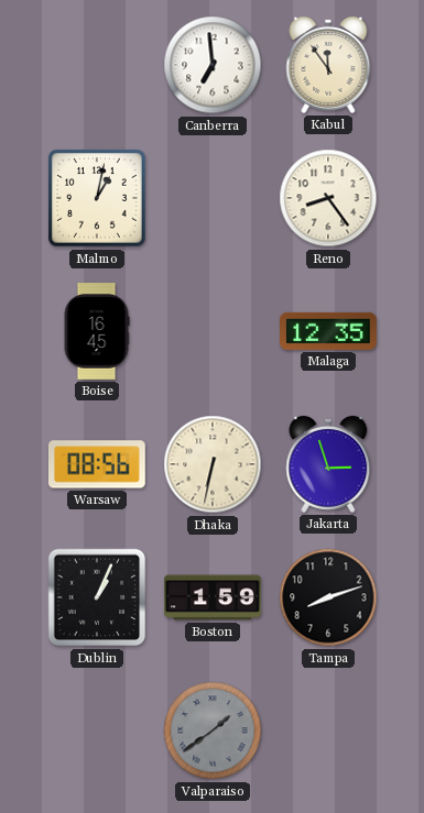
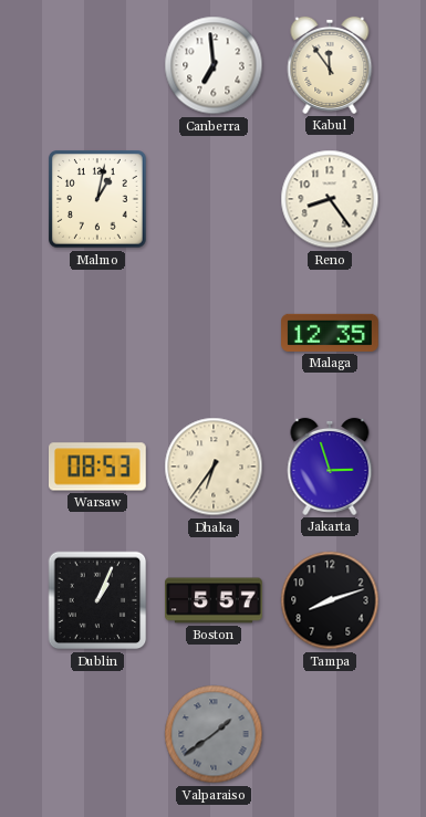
Boise: 16:45 -> none
Warsaw: 08:56 -> 08:53
Dhaka: 6:32 -> 6:36
Boston: 1:59 -> 5:57
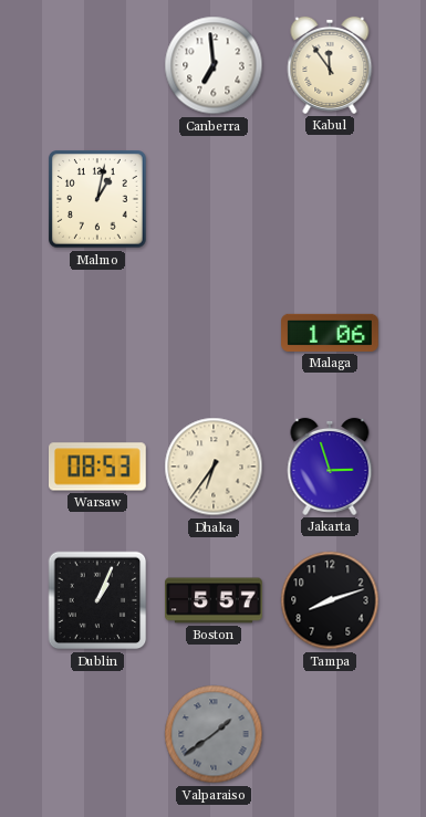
Reno: 8:24 -> none
Malaga: 12:35 -> 1:06
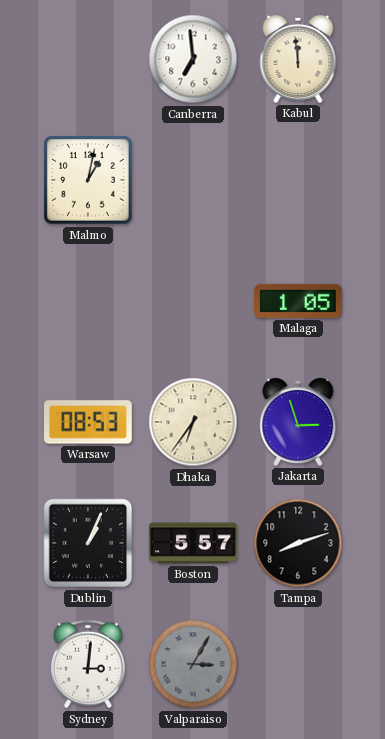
Kabul: 11:54 -> 11:59
Malaga: 1:06 -> 1:05
Sydney: none -> 3:01
Valparaiso: 1:39 -> 3:05
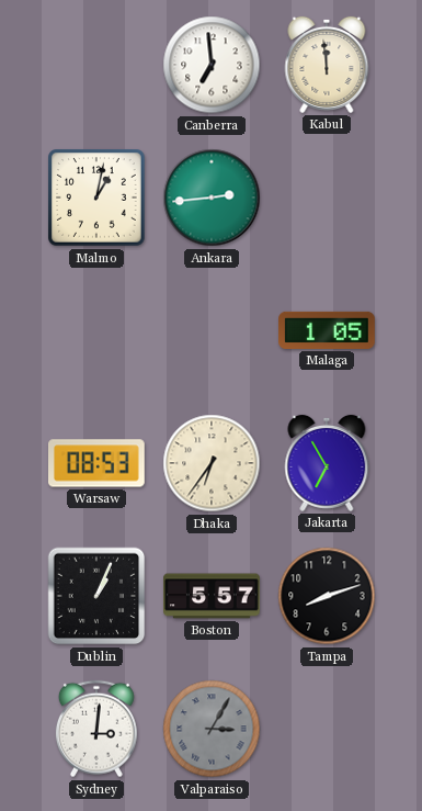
Ankara: none -> 2:44
Jakarta: 2:57 -> 6:55
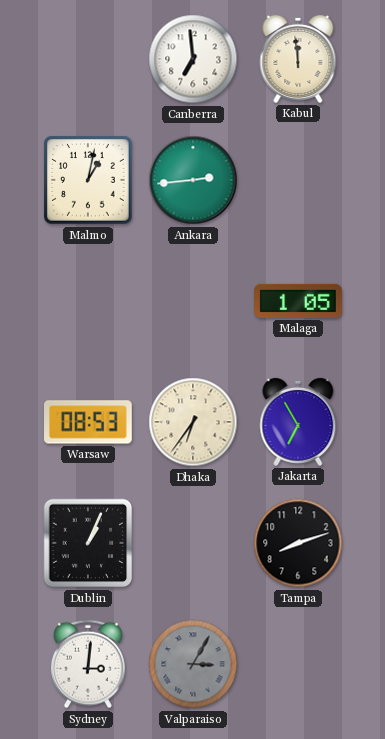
Boston: 5:57 -> none
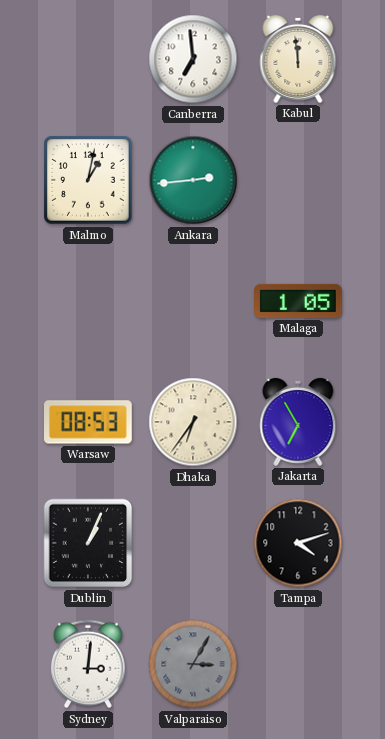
Tampa: 8:12 -> 4:12
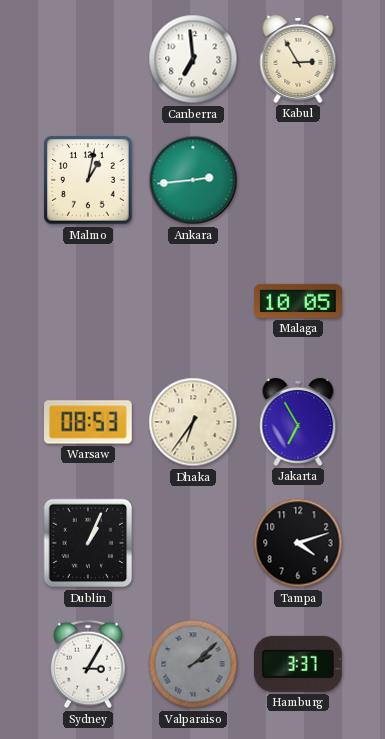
Kabul: 11:59 -> 2:55
Malaga: 1:05 -> 10:05
Sydney: 3:01 -> 3:05
Valparaiso: 3:05 -> 2:08
Hamburg: none -> 3:37
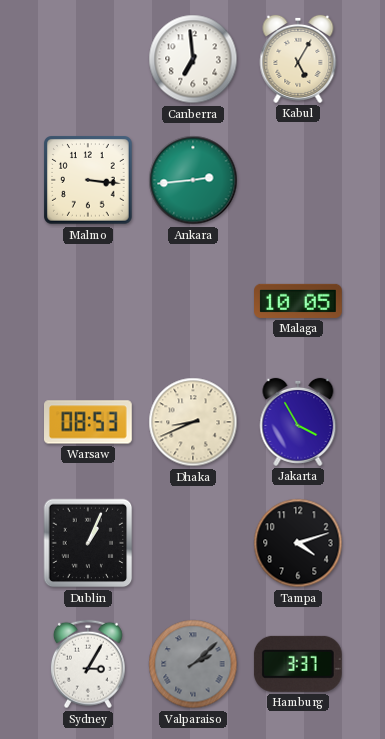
Kabul: 2:55 -> 5:05
Malmo: 1:02 -> 3:16
Dhaka: 6:36 -> 8:41
Jakarta: 6:55 -> 3:55
